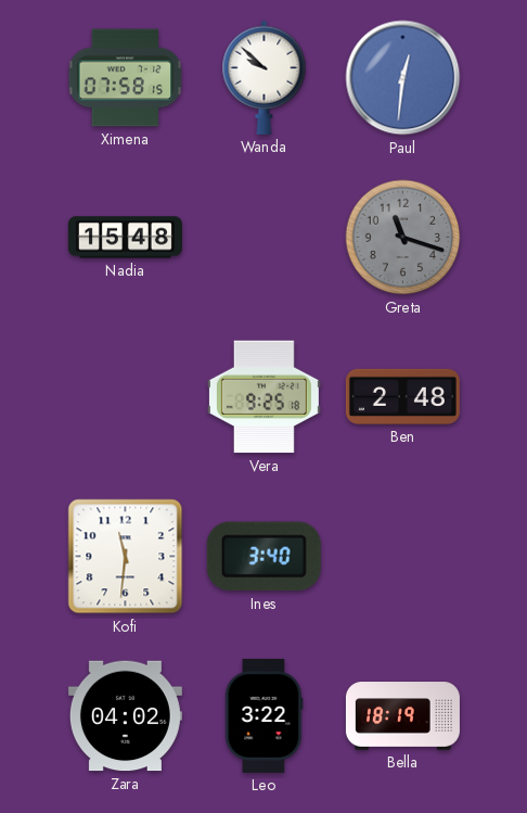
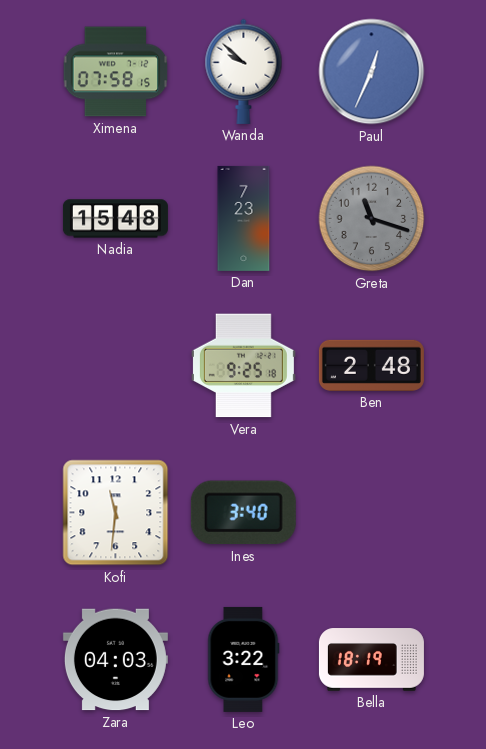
Paul: 12:31 -> 12:34
Dan: none -> 7:23
Zara: 04:02 -> 04:03
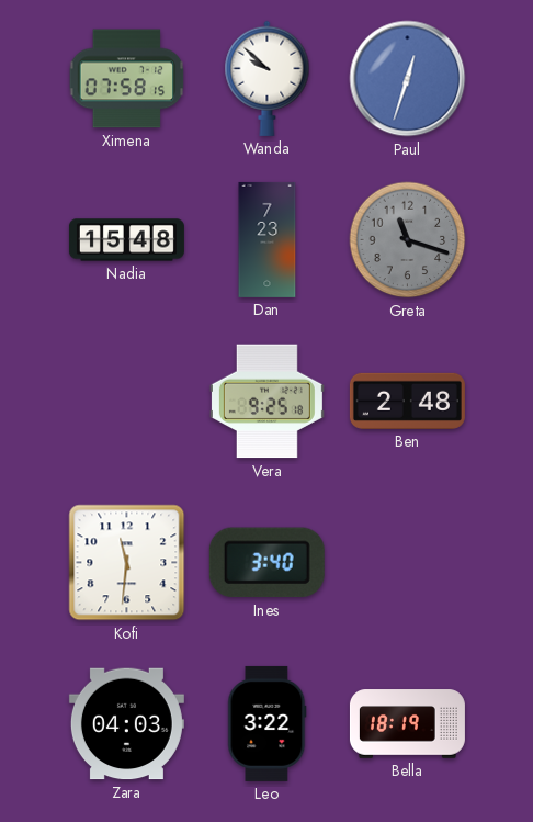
Paul: 12:34 -> 12:33
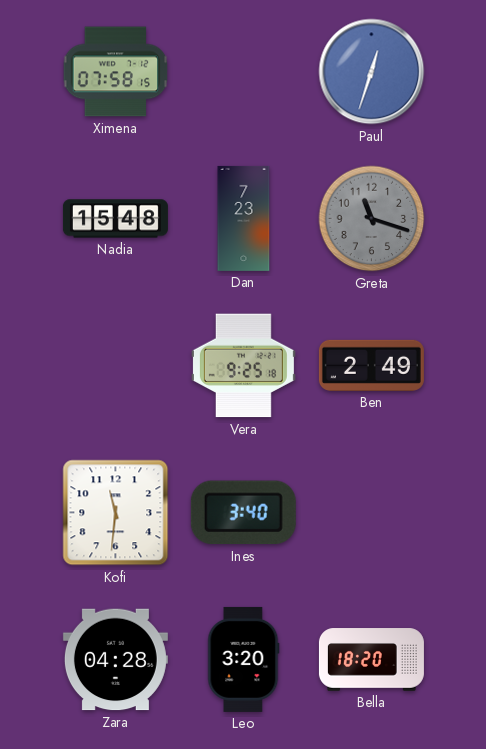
Wanda: 9:52 -> none
Ben: 2:48 -> 2:49
Zara: 04:03 -> 04:28
Leo: 3:22 -> 3:20
Bella: 18:19 -> 18:20
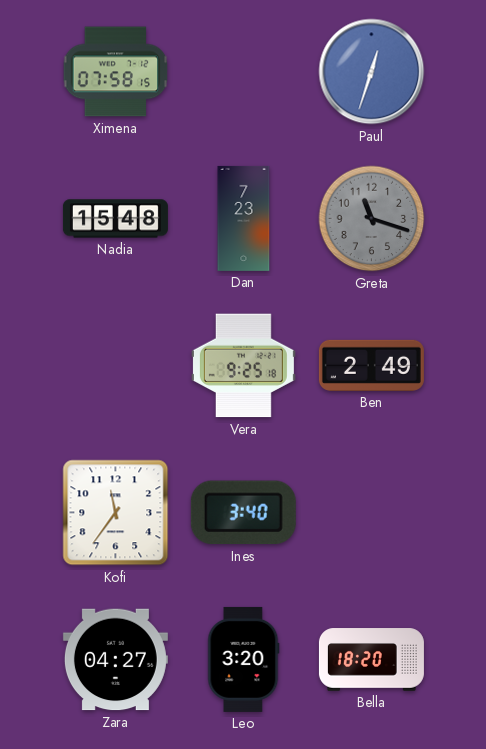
Kofi: 11:31 -> 11:36
Zara: 04:28 -> 04:27
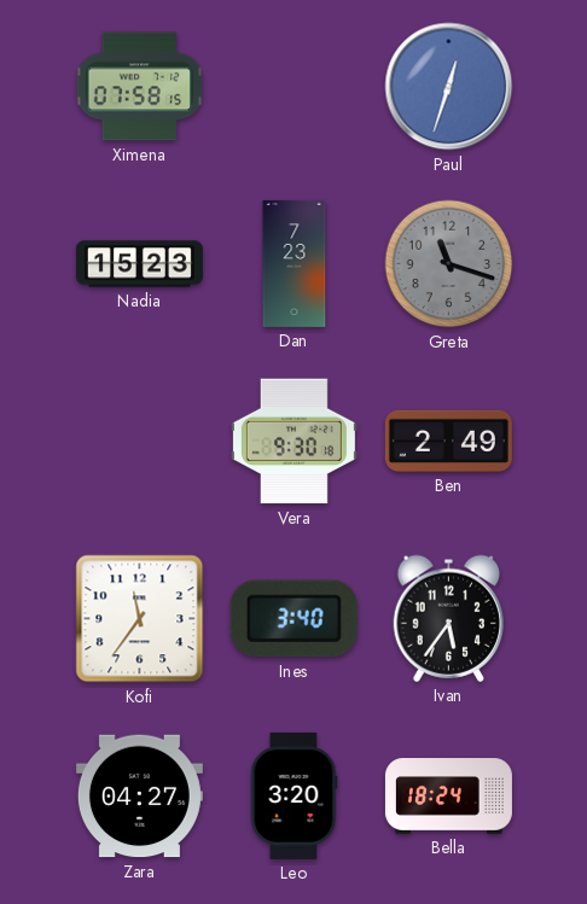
Nadia: 15:48 -> 15:23
Vera: 9:25 -> 9:30
Ivan: none -> 5:36
Bella: 18:20 -> 18:24
